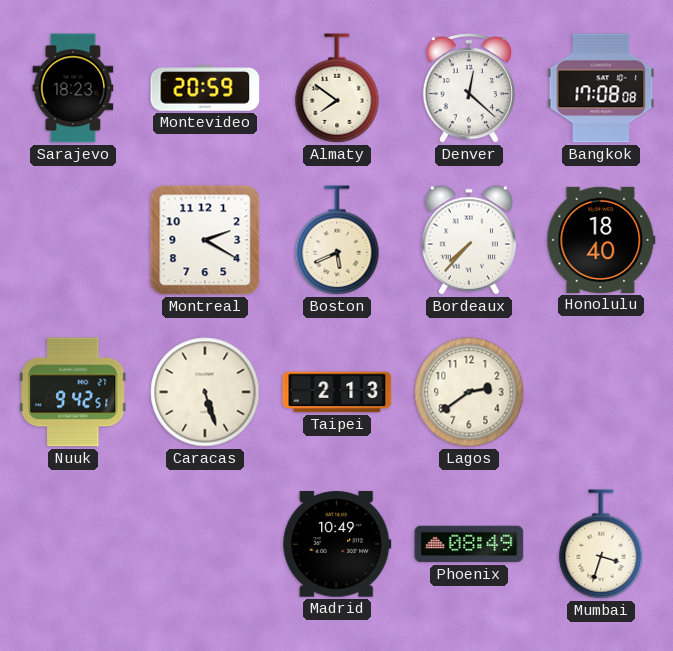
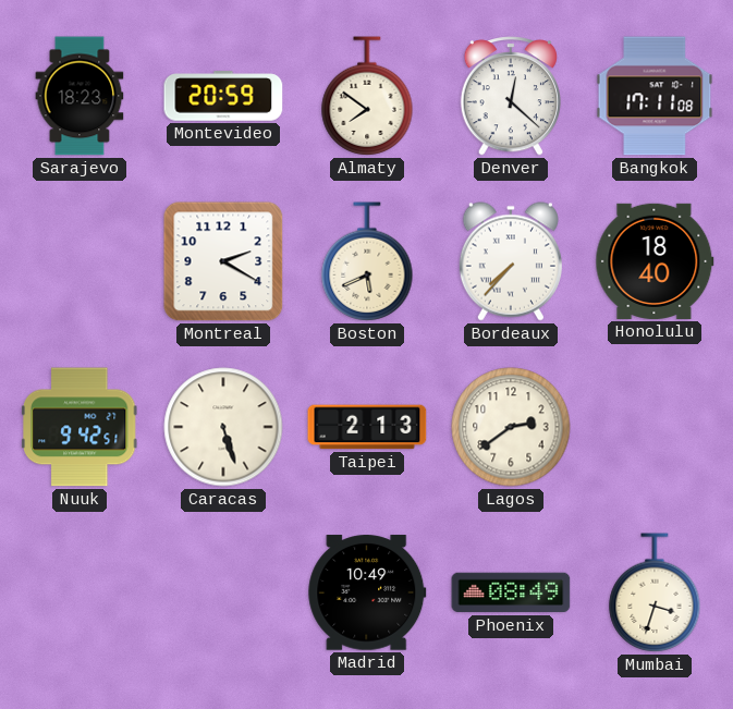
Bangkok: 17:08 -> 17:11
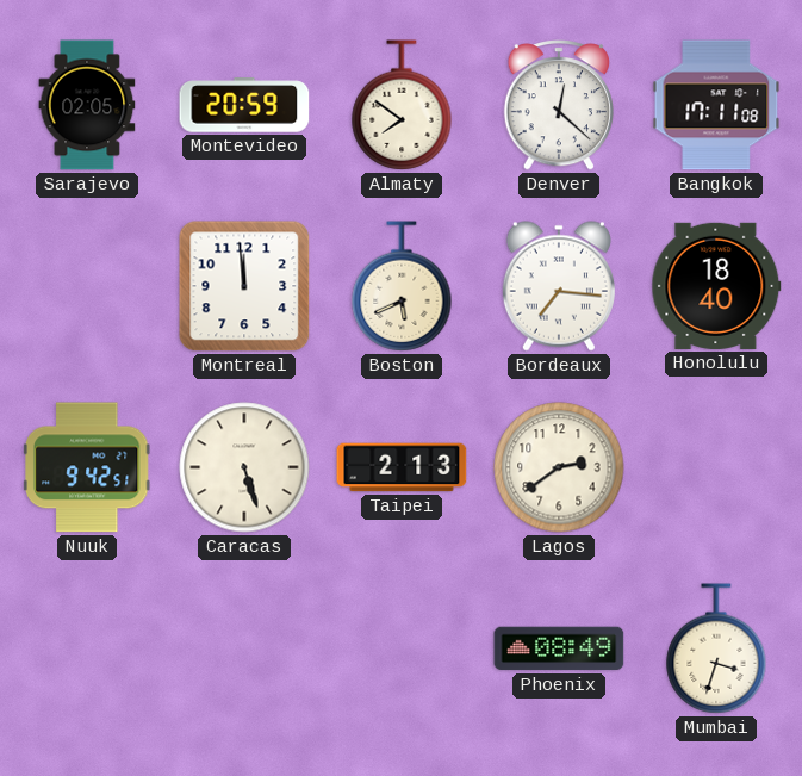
Sarajevo: 18:23 -> 02:05
Montreal: 2:20 -> 11:59
Bordeaux: 7:37 -> 7:16
Madrid: 10:49 -> none
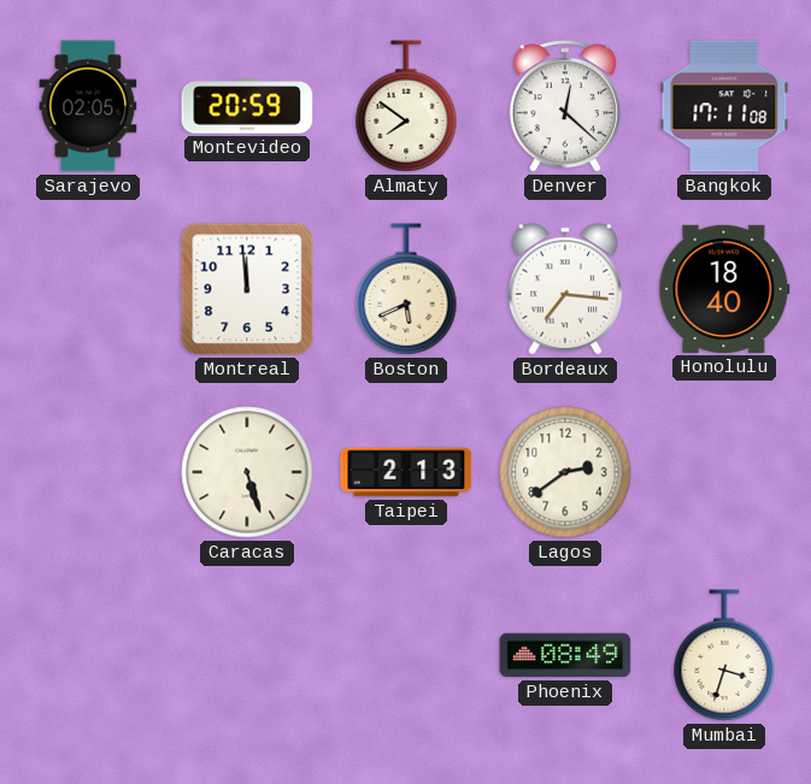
Nuuk: 9:42 -> none
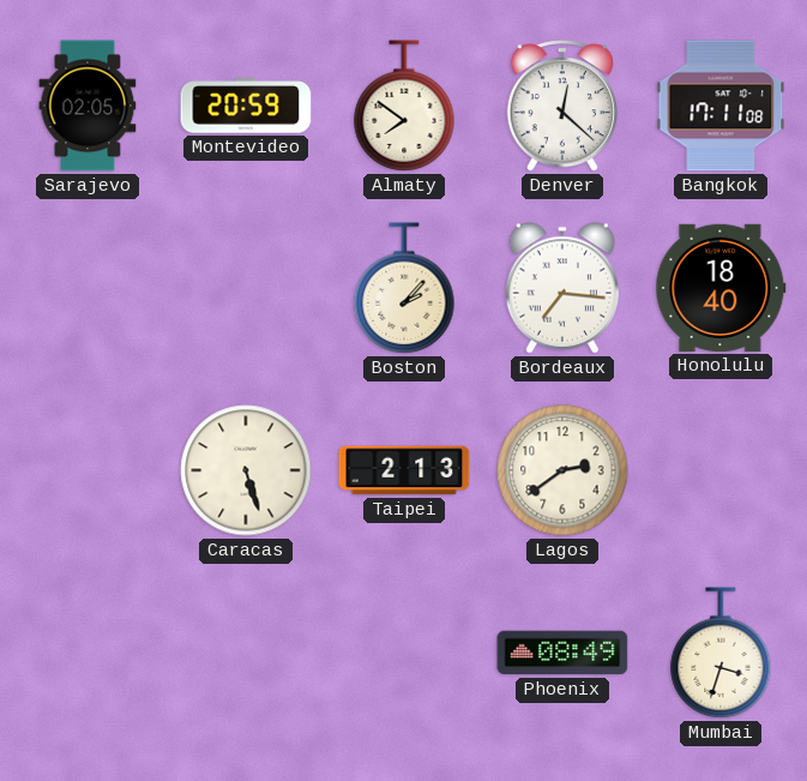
Montreal: 11:59 -> none
Boston: 5:41 -> 2:07
